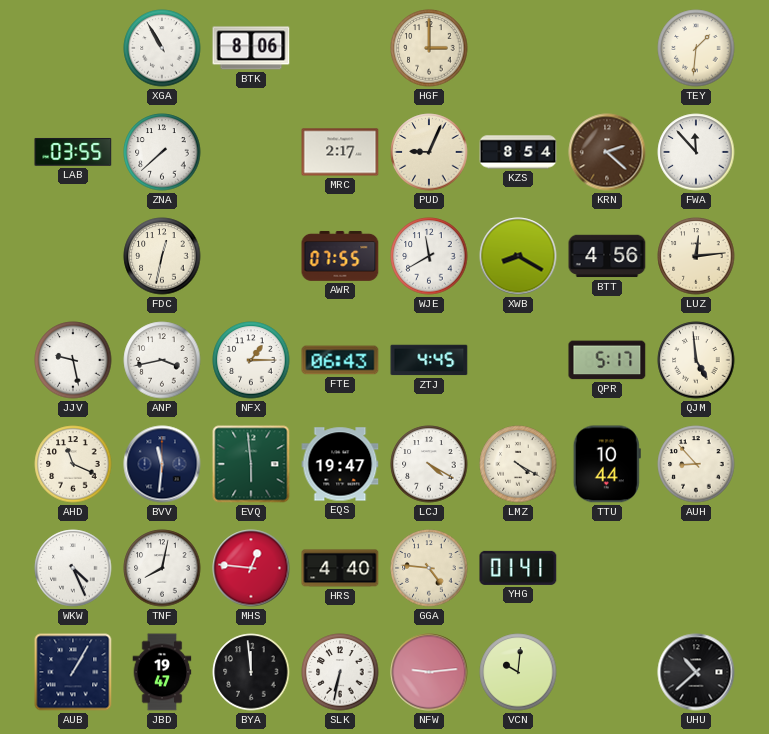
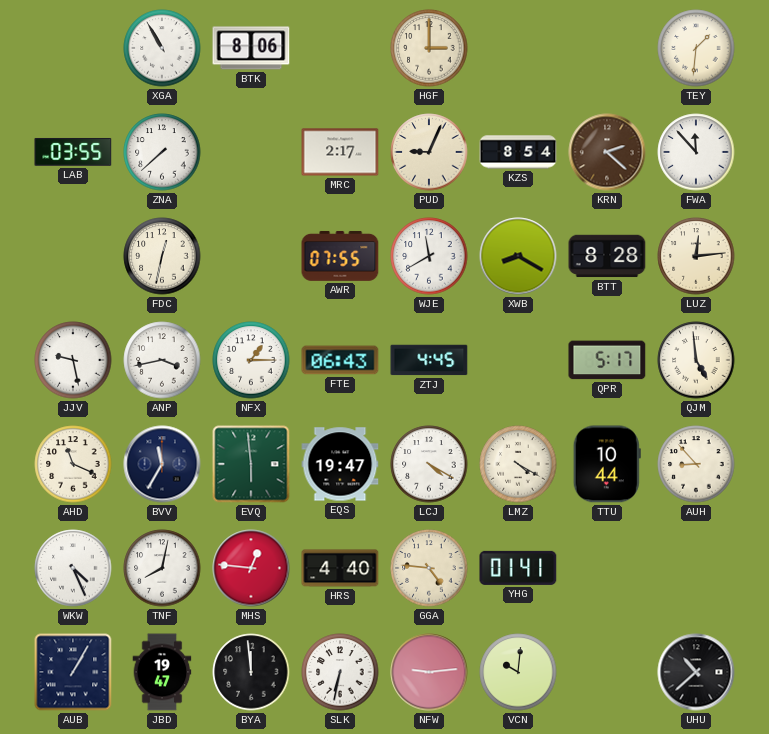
BTT: 4:56 -> 8:28
BVV: 11:31 -> 11:35
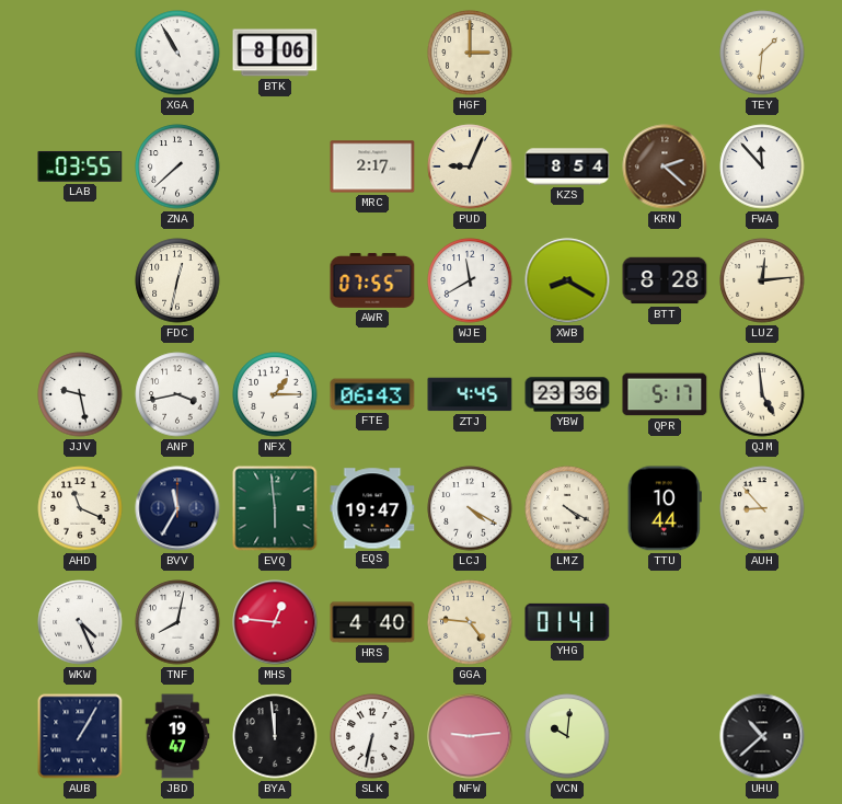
YBW: none -> 23:36
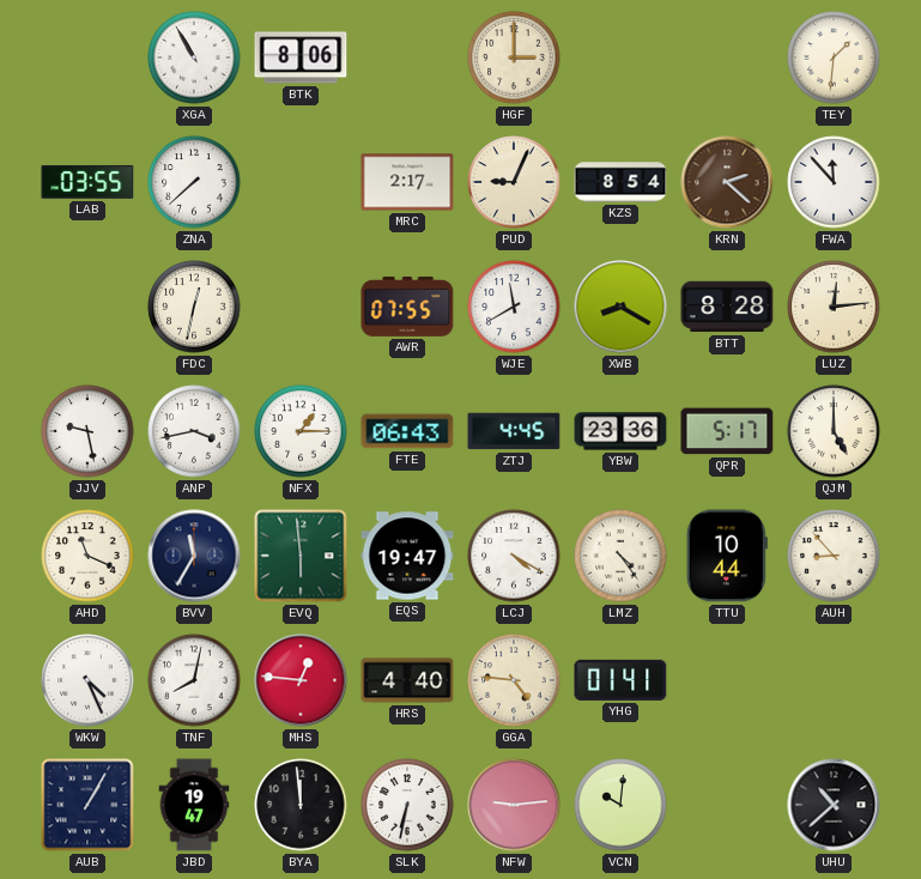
QJM: 4:59 -> 5:00
LMZ: 4:20 -> 4:24
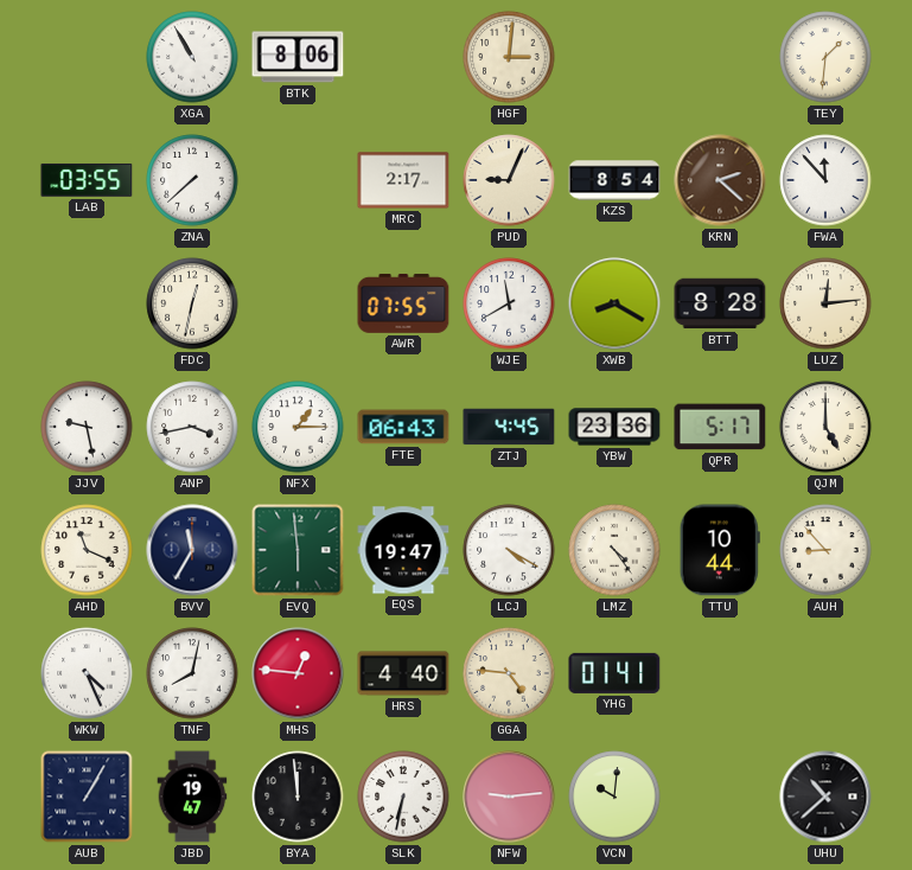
HGF: 3:00 -> 3:01
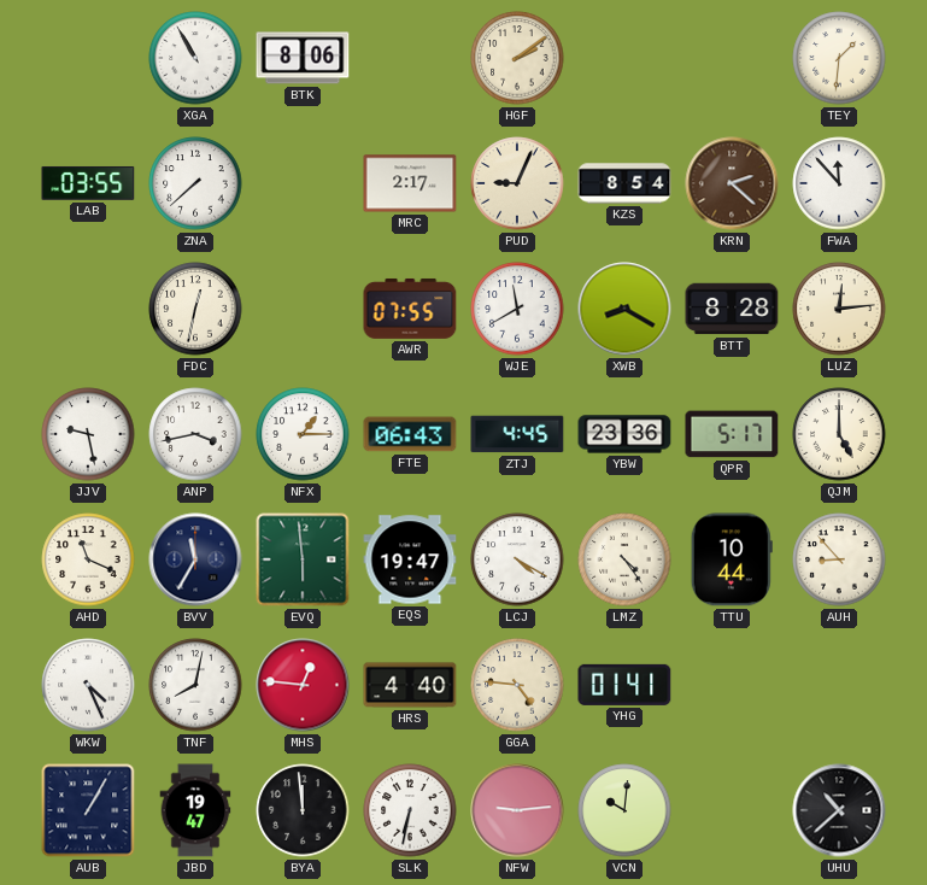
HGF: 3:01 -> 2:09
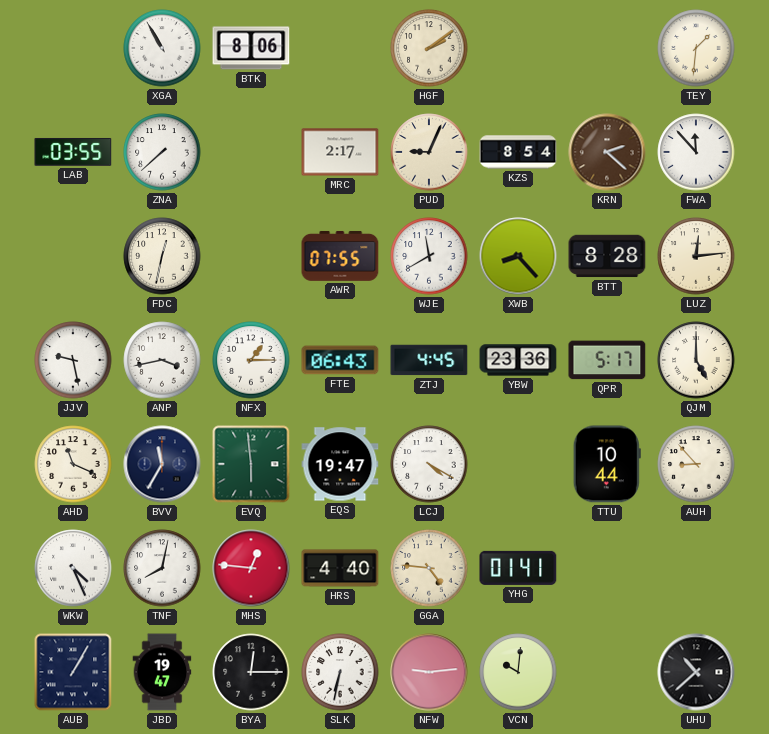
XWB: 8:20 -> 8:23
LMZ: 4:24 -> none
BYA: 11:59 -> 12:15
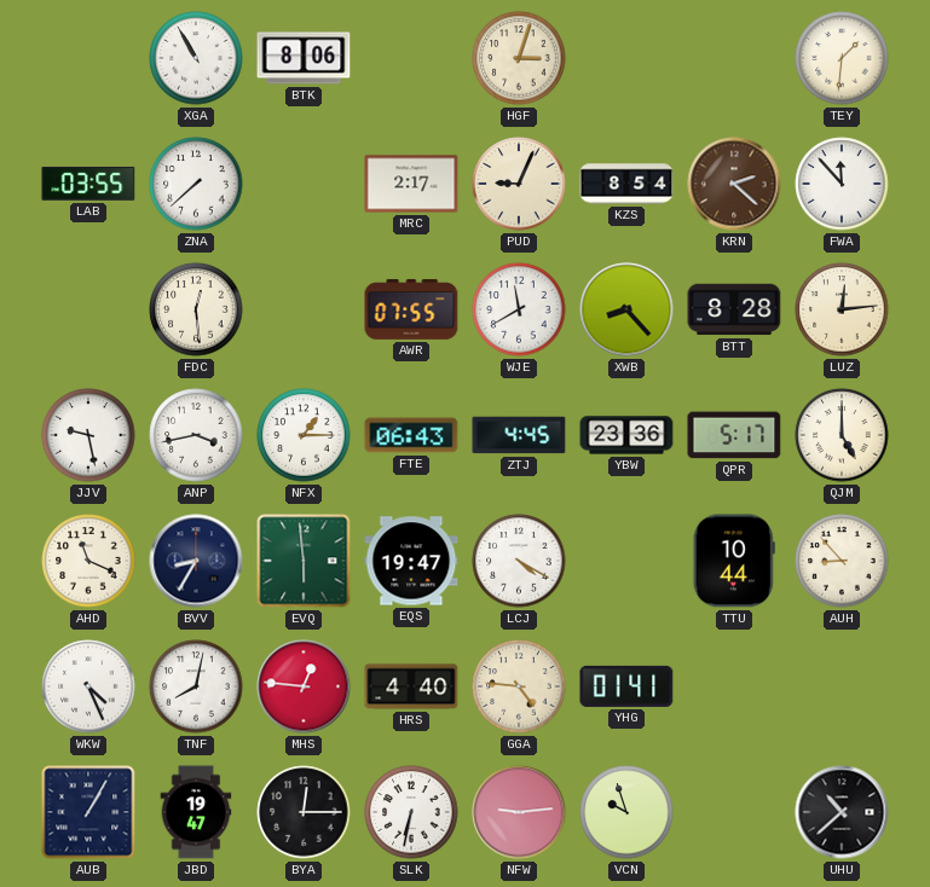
HGF: 2:09 -> 3:03
FDC: 12:32 -> 12:29
BVV: 11:35 -> 8:35
VCN: 10:01 -> 9:57
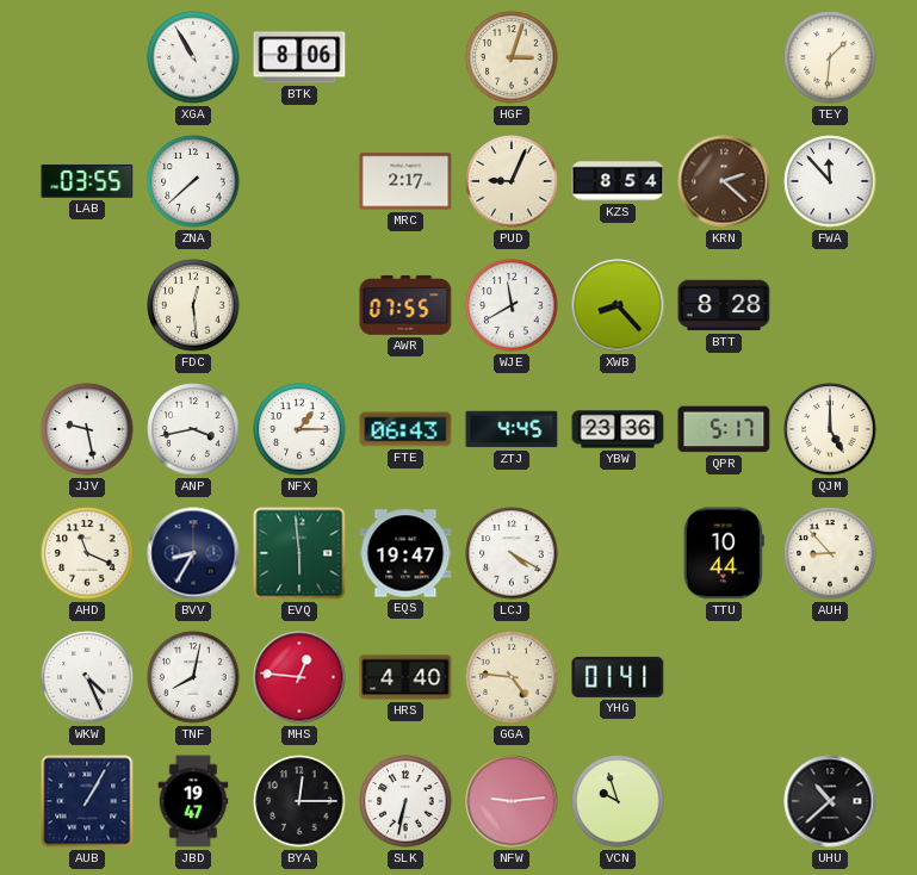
LUZ: 12:14 -> none
